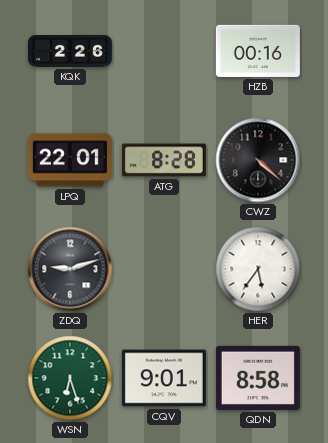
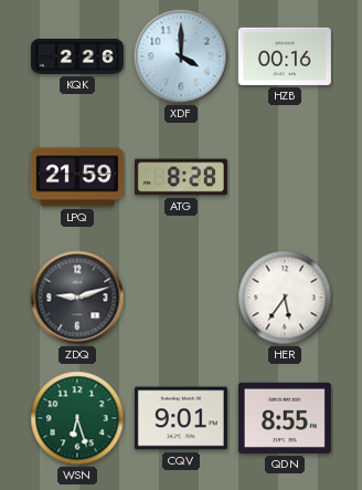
XDF: none -> 4:00
LPQ: 22:01 -> 21:59
CWZ: 4:22 -> none
QDN: 8:58 -> 8:55
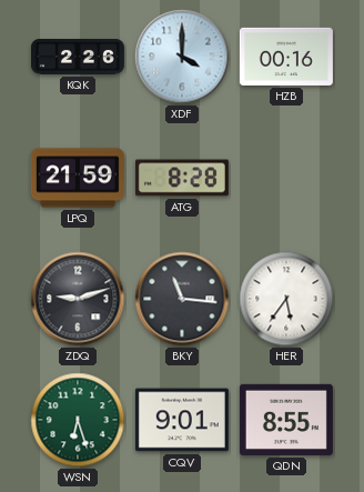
BKY: none -> 11:16
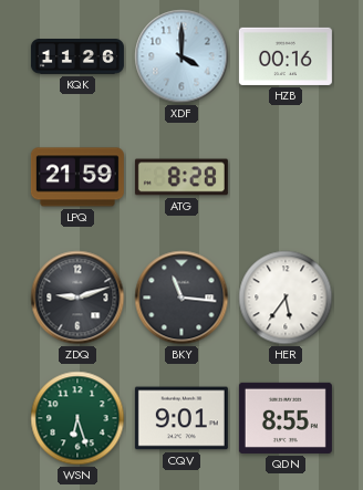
KQK: 2:26 -> 11:26
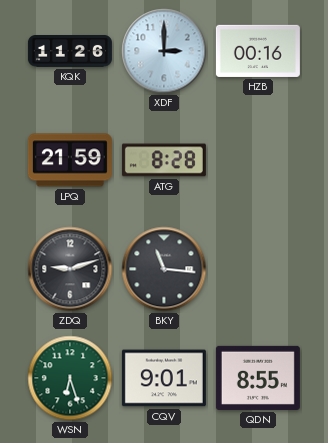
XDF: 4:00 -> 3:00
HER: 5:36 -> none
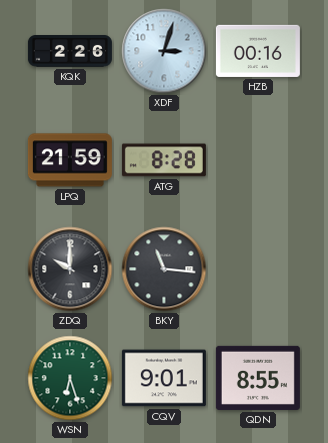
KQK: 11:26 -> 2:26
XDF: 3:00 -> 3:03
ZDQ: 9:12 -> 10:00
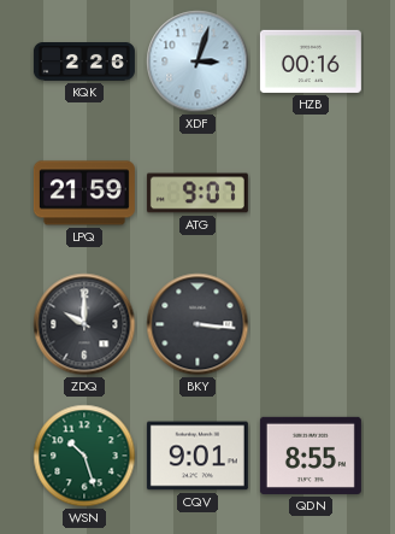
ATG: 8:28 -> 9:07
BKY: 11:16 -> 3:16
WSN: 6:27 -> 10:27
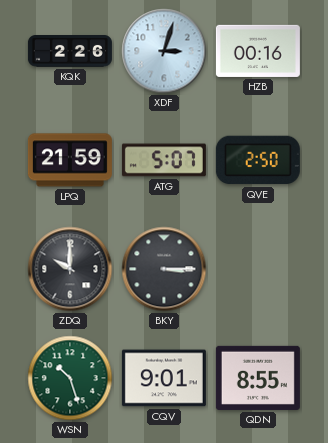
ATG: 9:07 -> 5:07
QVE: none -> 2:50
BKY: 3:16 -> 3:15
